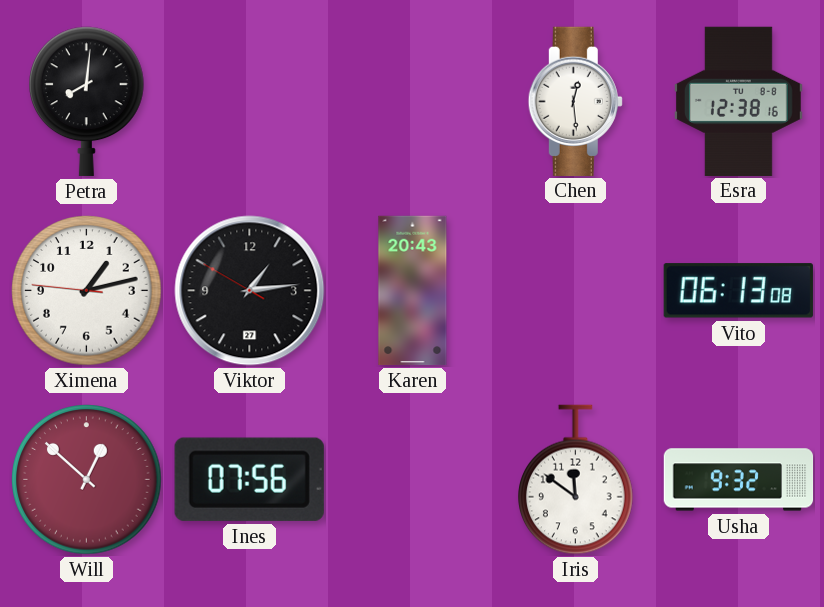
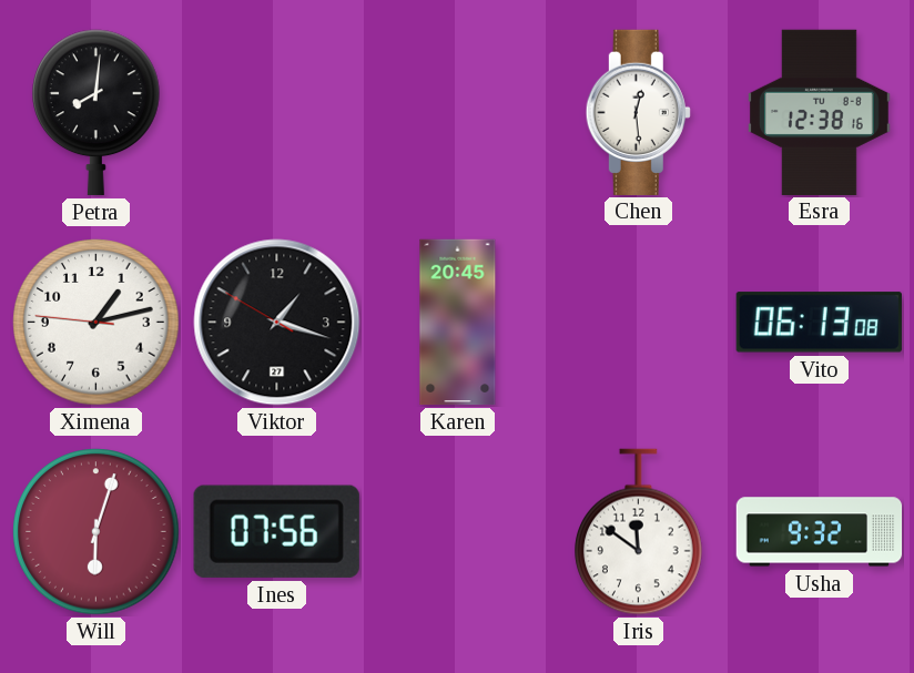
Viktor: 1:13 -> 1:17
Karen: 20:43 -> 20:45
Will: 12:52 -> 6:03
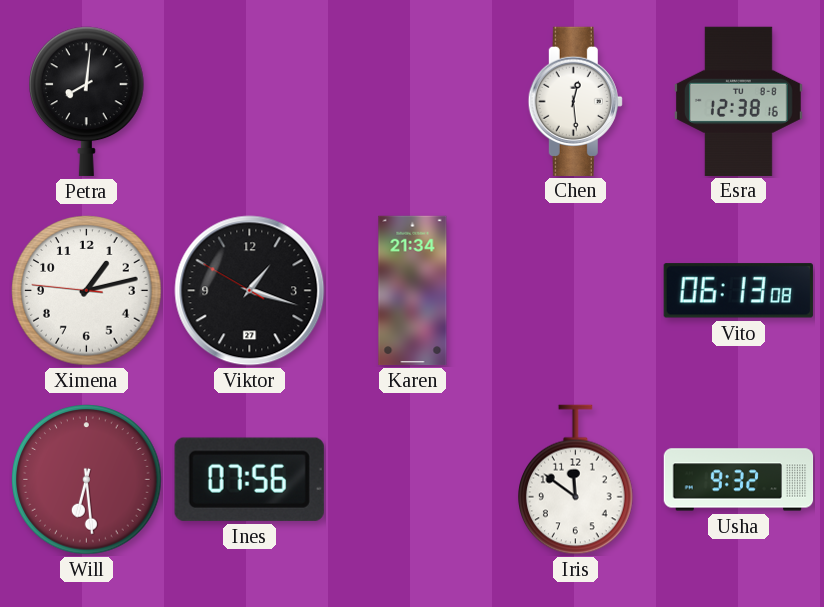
Karen: 20:45 -> 21:34
Will: 6:03 -> 6:29
